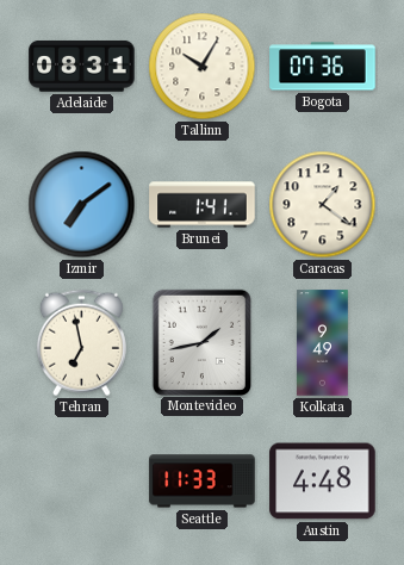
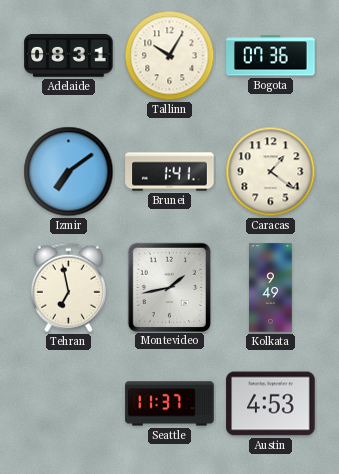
Seattle: 11:33 -> 11:37
Austin: 4:48 -> 4:53
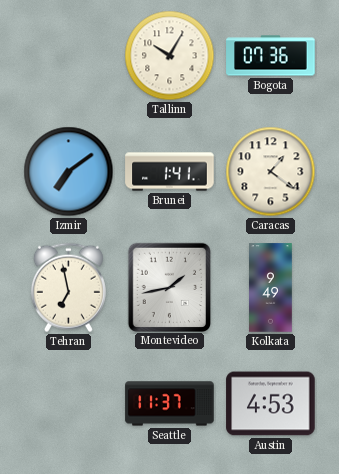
Adelaide: 08:31 -> none
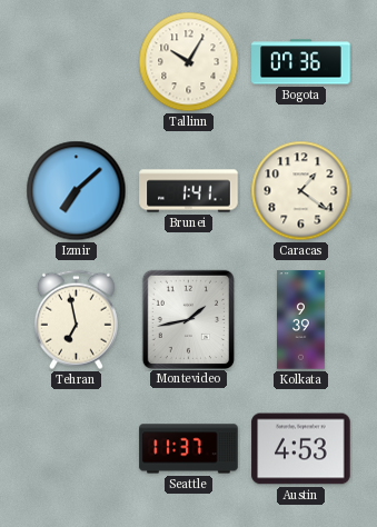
Izmir: 7:09 -> 7:08
Kolkata: 9:49 -> 9:39
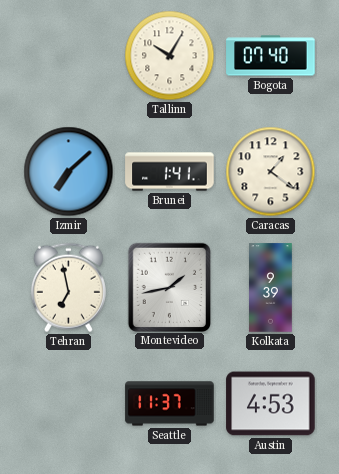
Bogota: 07:36 -> 07:40
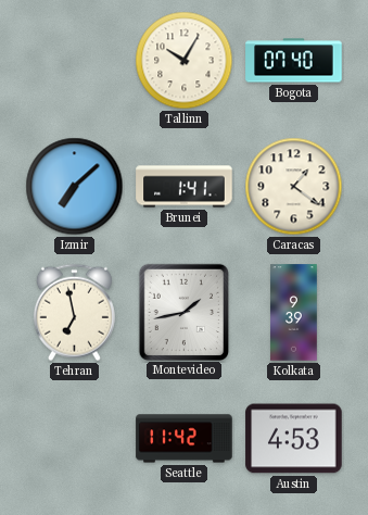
Seattle: 11:37 -> 11:42
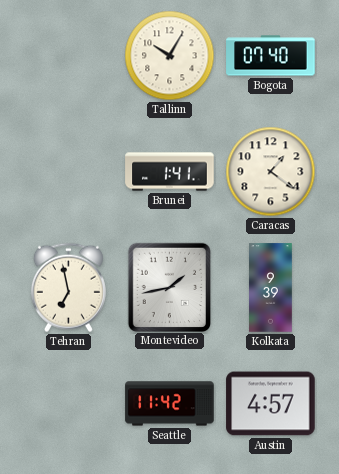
Izmir: 7:08 -> none
Austin: 4:53 -> 4:57
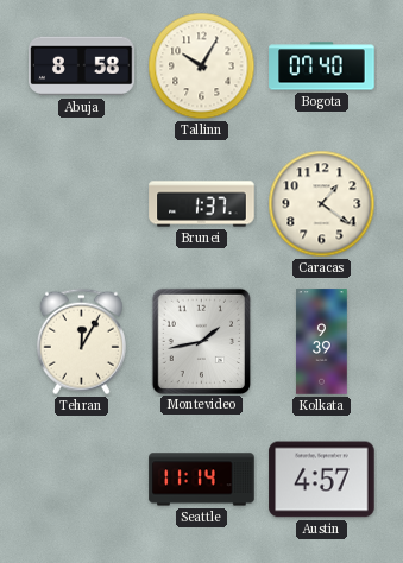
Abuja: none -> 8:58
Brunei: 1:41 -> 1:37
Tehran: 6:58 -> 12:05
Seattle: 11:42 -> 11:14
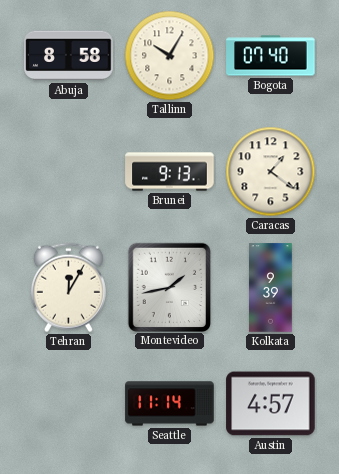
Brunei: 1:37 -> 9:13
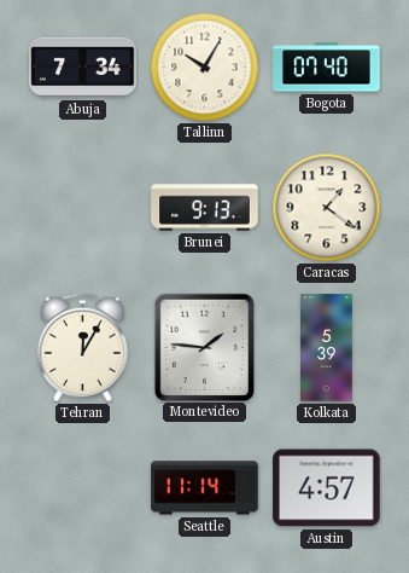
Abuja: 8:58 -> 7:34
Montevideo: 1:43 -> 1:46
Kolkata: 9:39 -> 5:39
